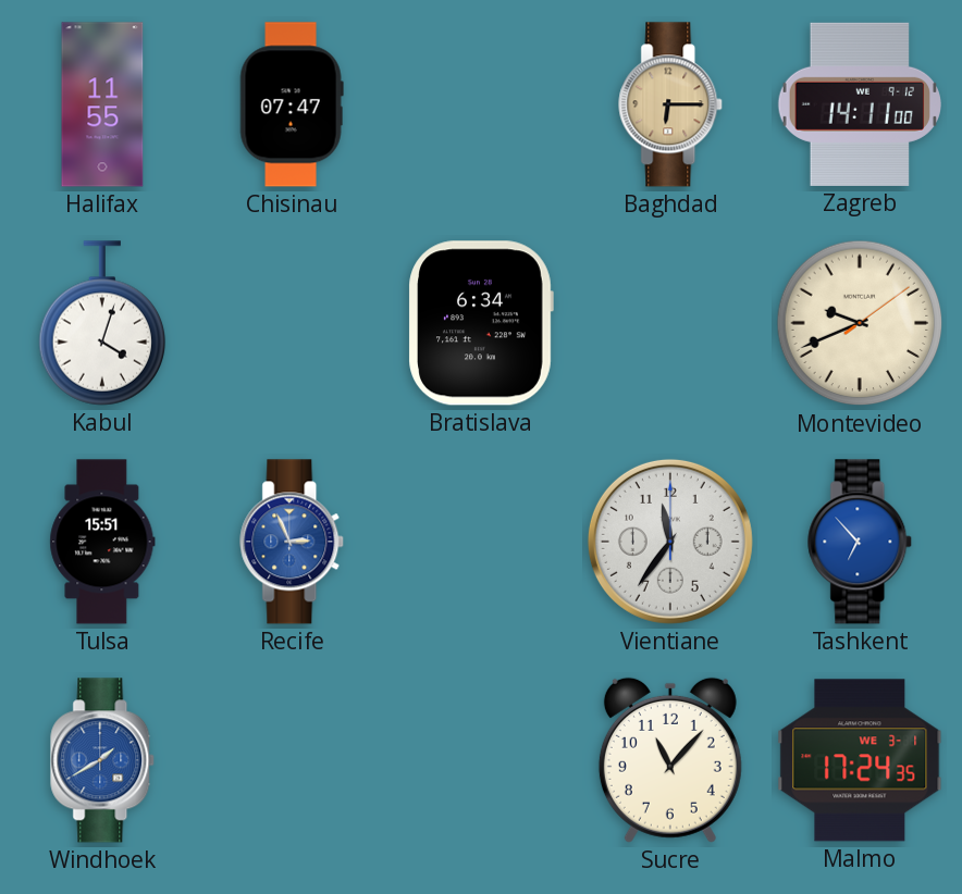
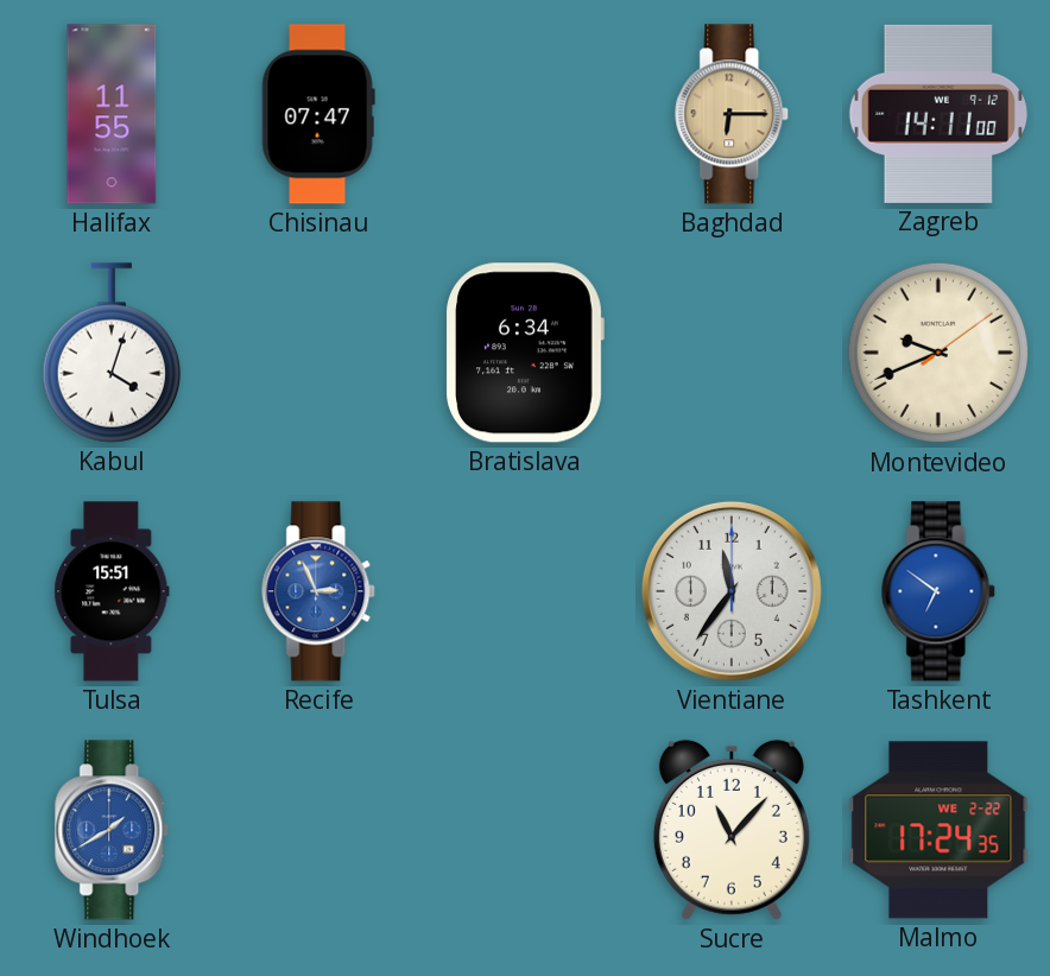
Tashkent: 6:53 -> 6:51
Malmo date: WE 3-1 -> WE 2-22
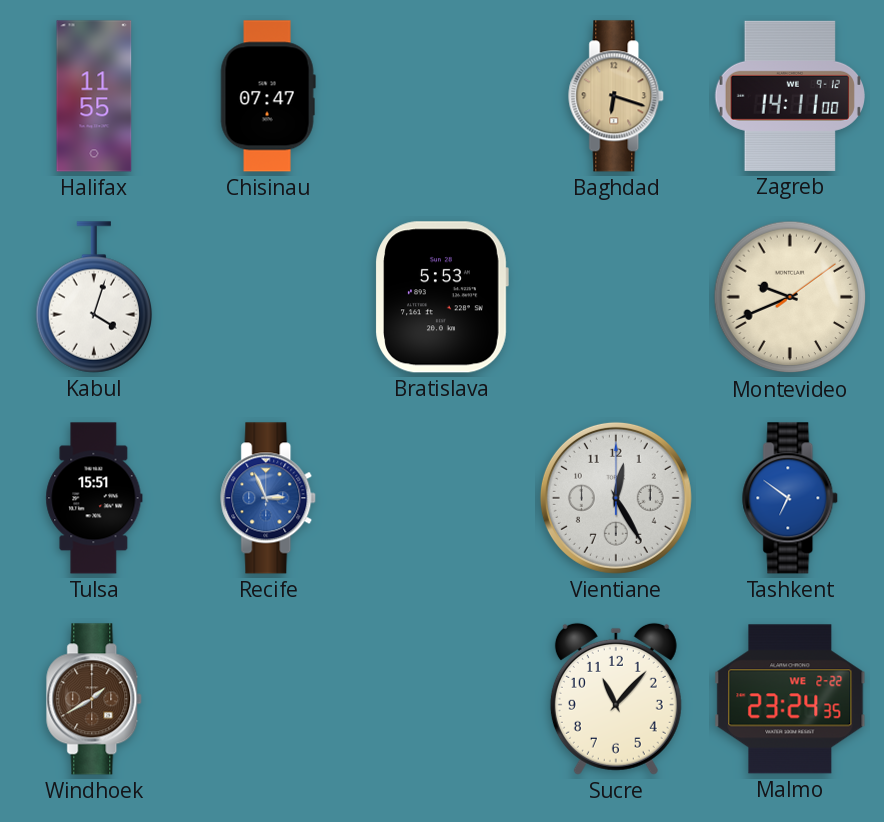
Baghdad: 6:15 -> 6:18
Bratislava: 6:34 -> 5:53
Vientiane: 11:36 -> 12:25
Windhoek dial: blue -> brown
Malmo: 17:24 -> 23:24
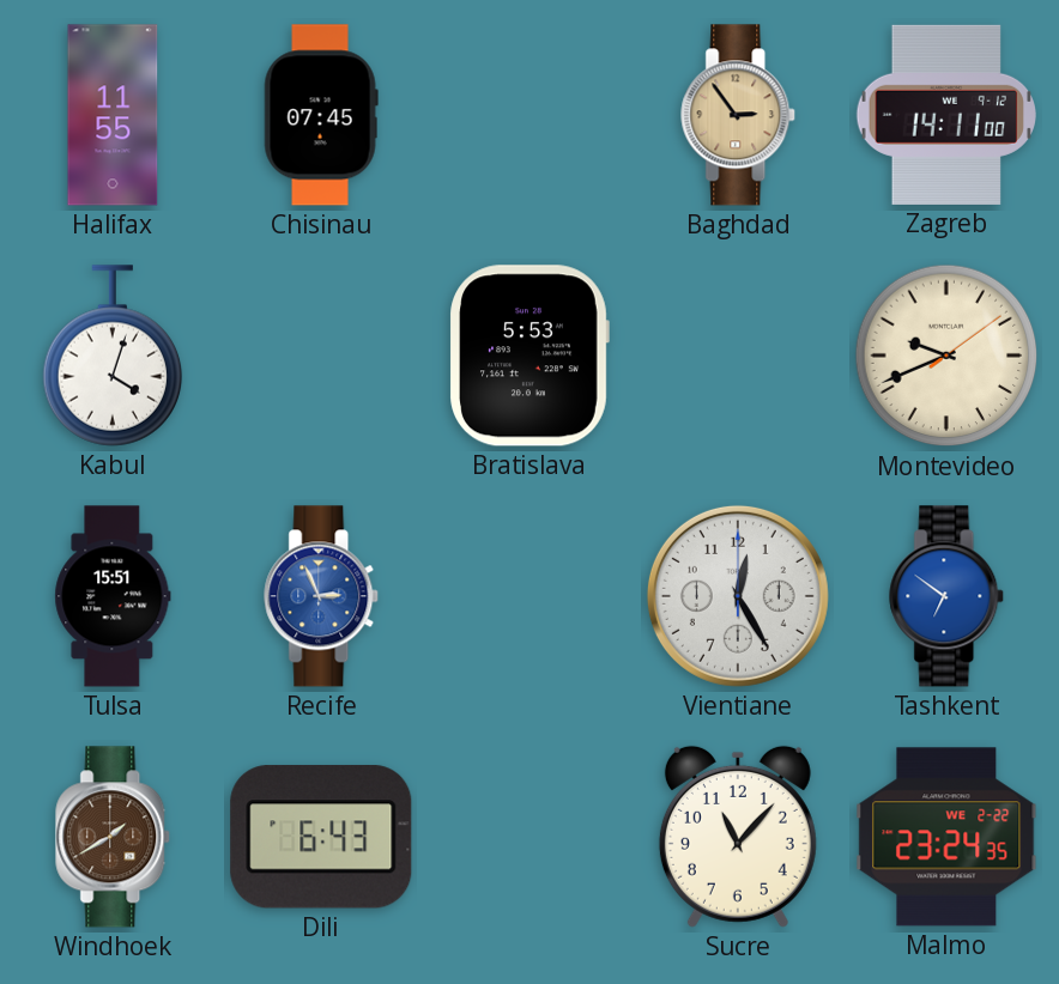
Chisinau: 07:47 -> 07:45
Baghdad: 6:18 -> 2:54
Dili: none -> 6:43
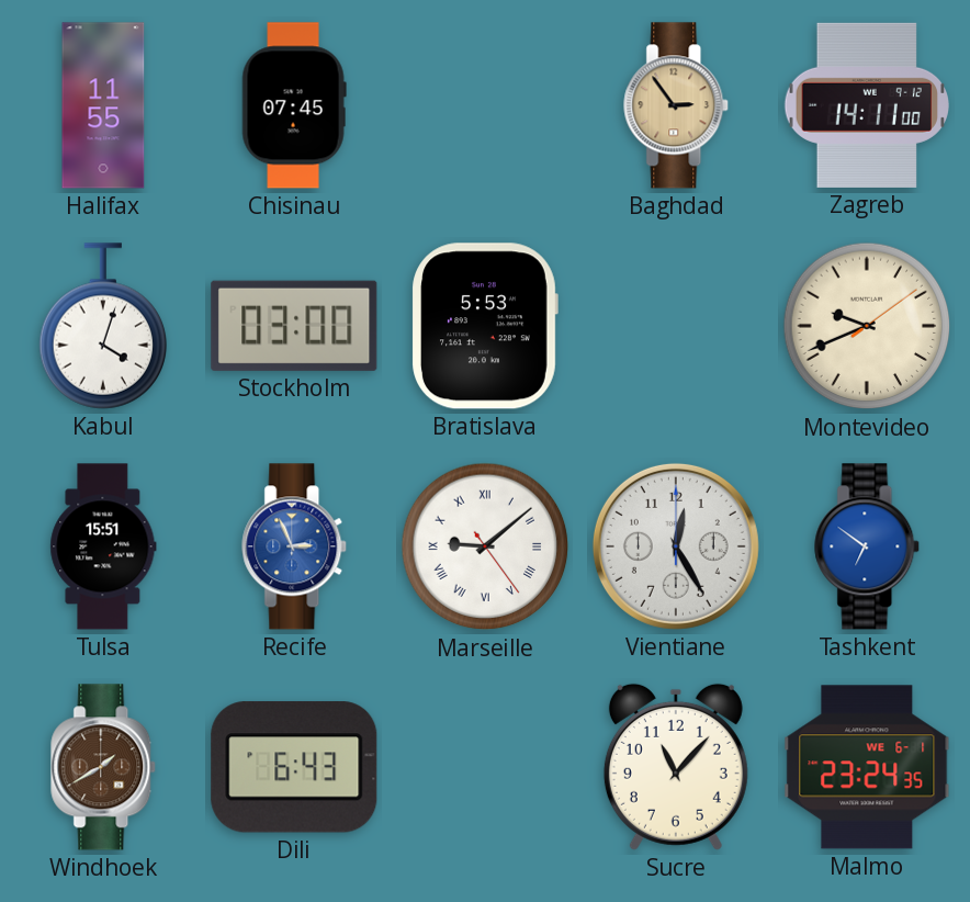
Stockholm: none -> 03:00
Marseille: none -> 9:08
Malmo date: WE 2-22 -> WE 6-1
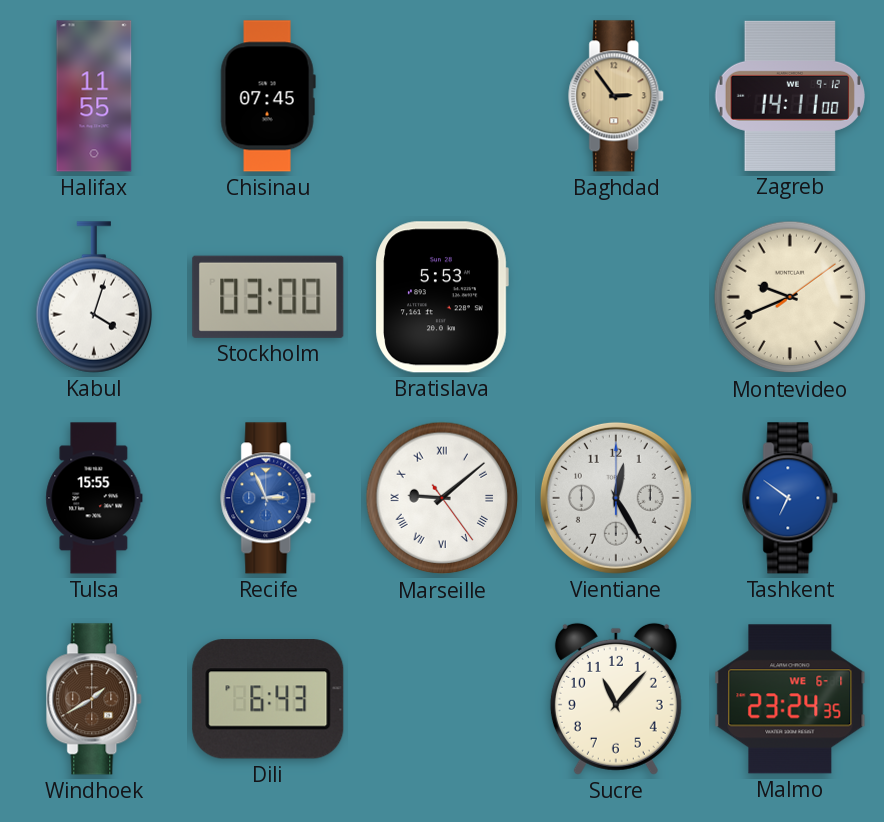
Tulsa: 15:51 -> 15:55
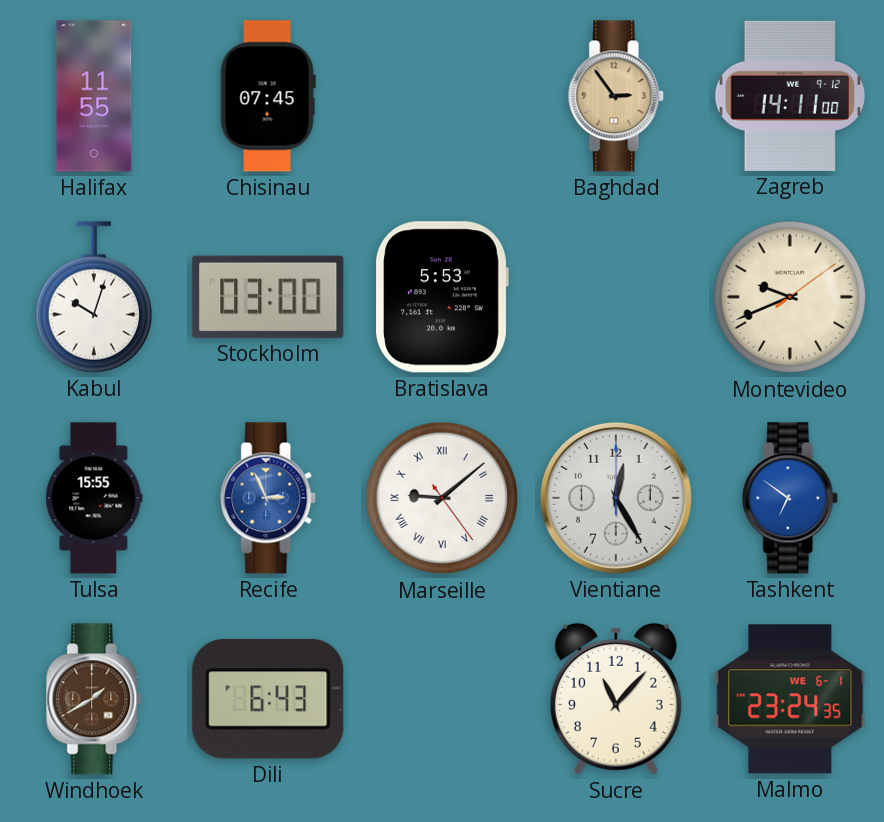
Kabul: 4:03 -> 10:03
